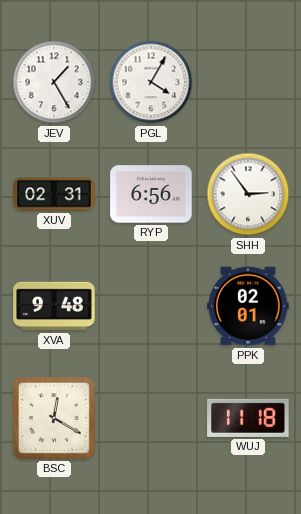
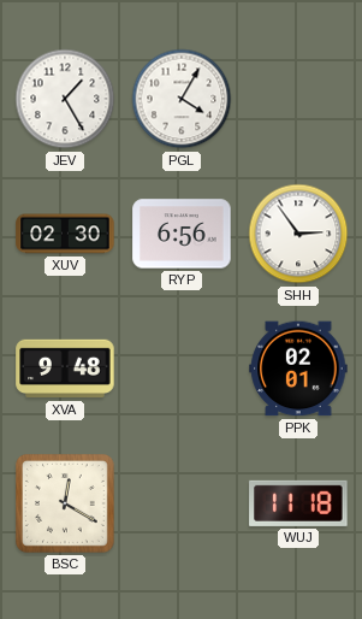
XUV: 02:31 -> 02:30
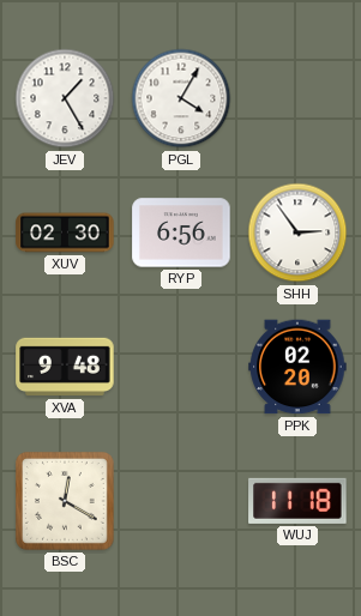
PPK: 02:01 -> 02:20
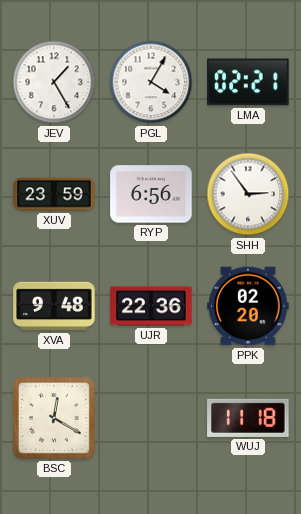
LMA: none -> 02:21
XUV: 02:30 -> 23:59
UJR: none -> 22:36
